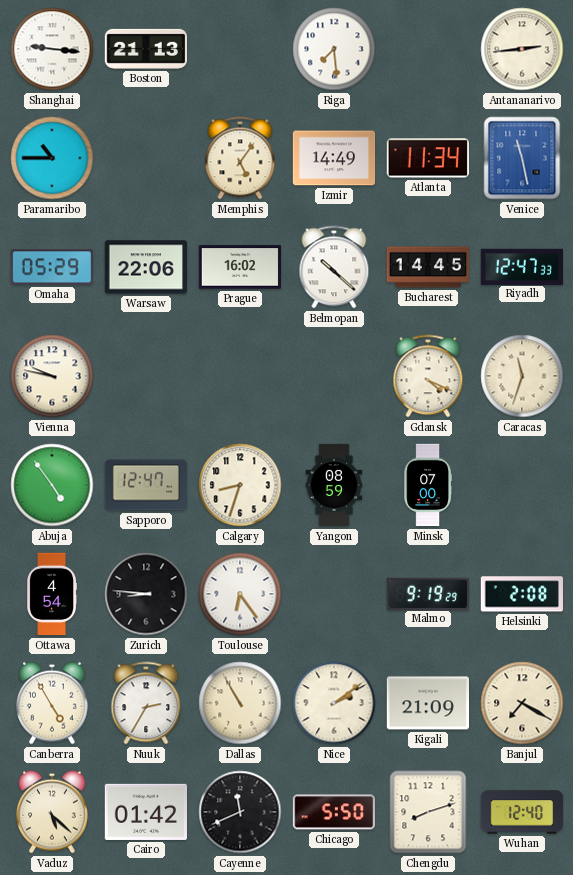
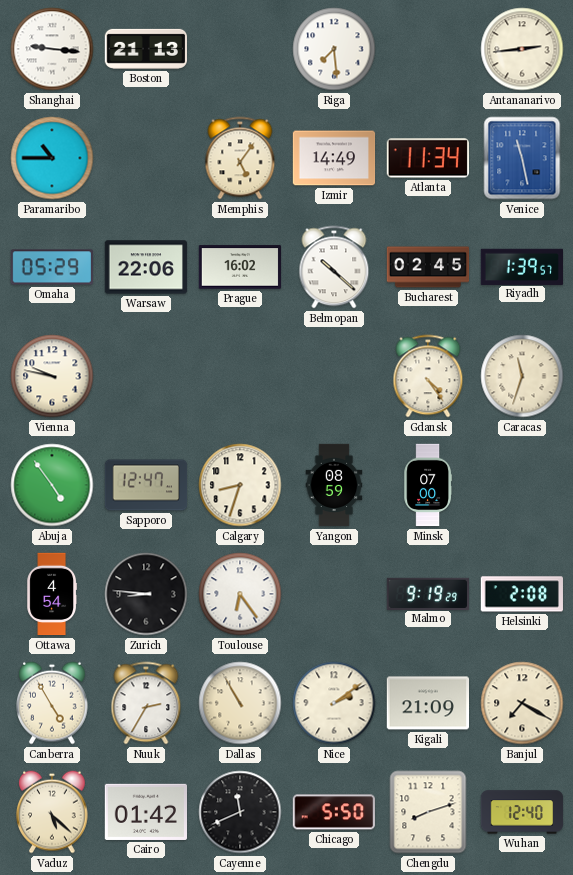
Bucharest: 14:45 -> 02:45
Riyadh: 12:47 -> 1:39
Gdansk: 4:19 -> 4:24
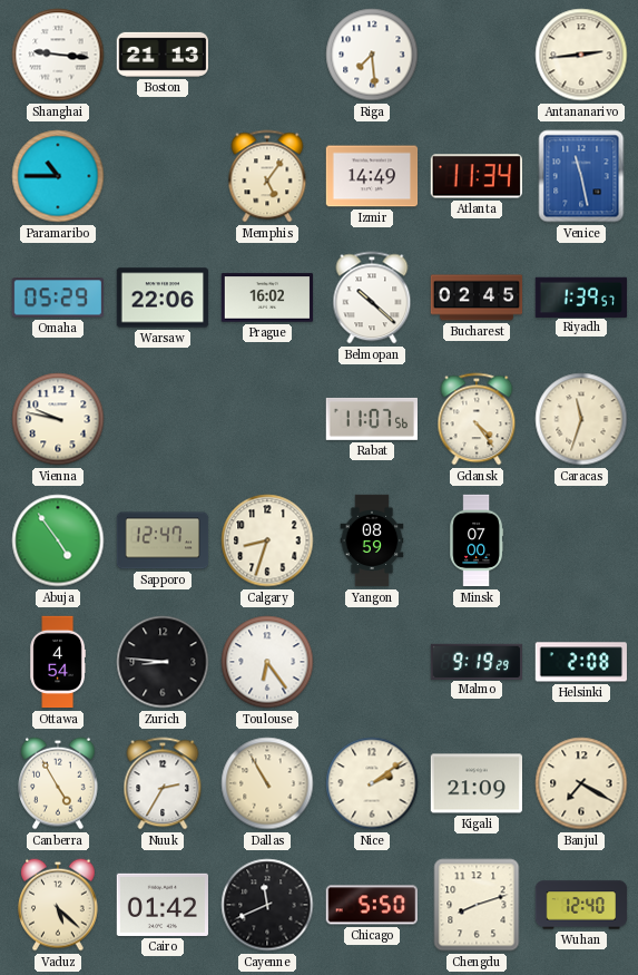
Rabat: none -> 11:07
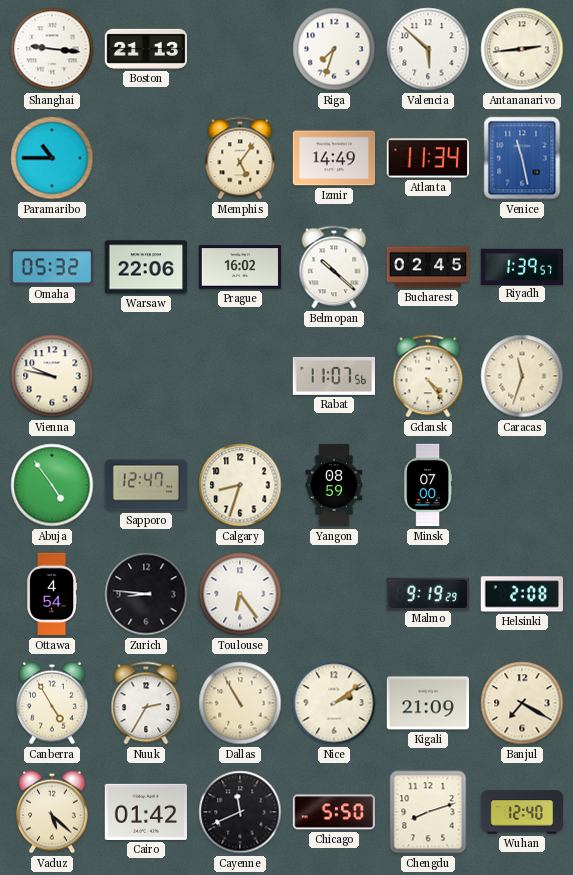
Riga: 7:29 -> 7:33
Valencia: none -> 5:52
Omaha: 05:29 -> 05:32
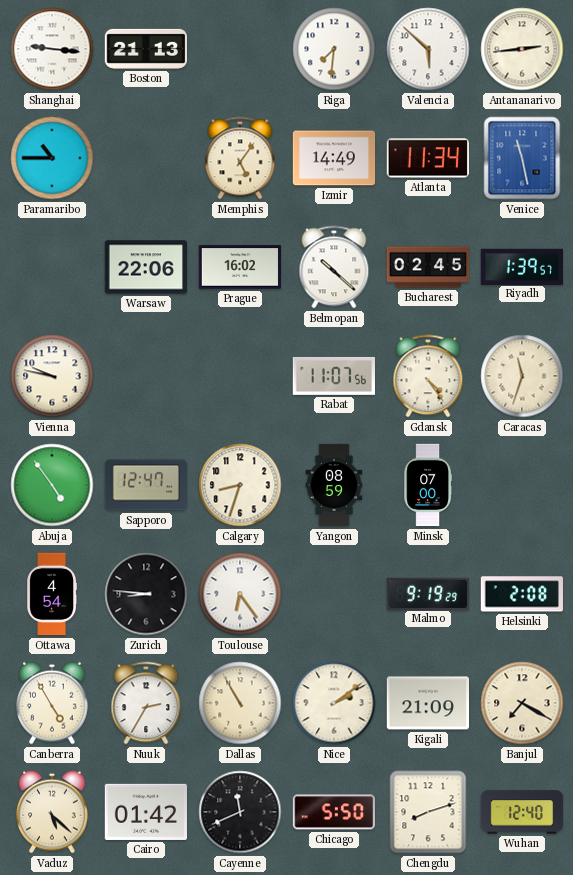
Riga: 7:33 -> 7:31
Omaha: 05:32 -> none
